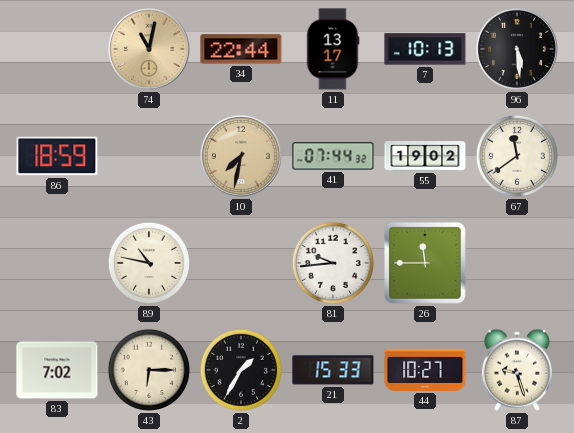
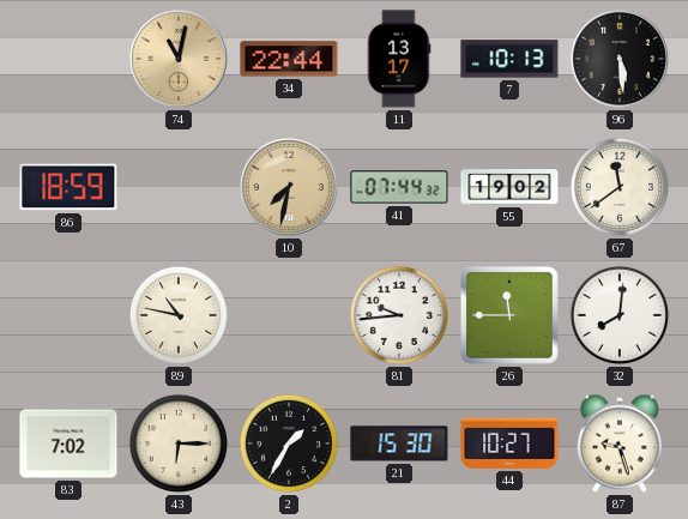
32: none -> 8:01
21: 15:33 -> 15:30
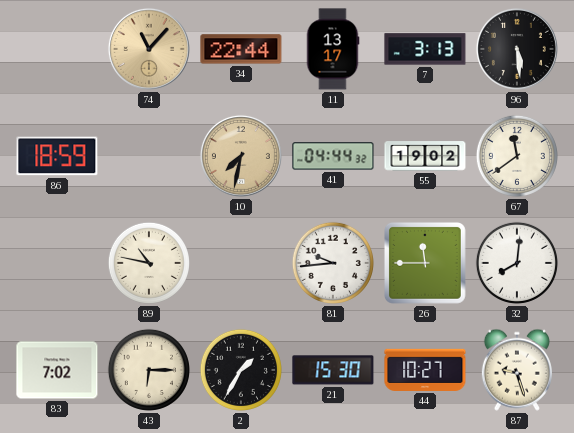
74: 11:02 -> 11:07
7: 10:13 -> 3:13
41: 07:44 -> 04:44
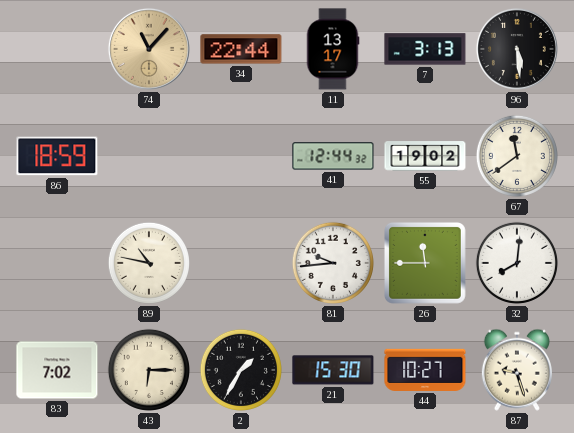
10: 7:32 -> none
41: 04:44 -> 12:44
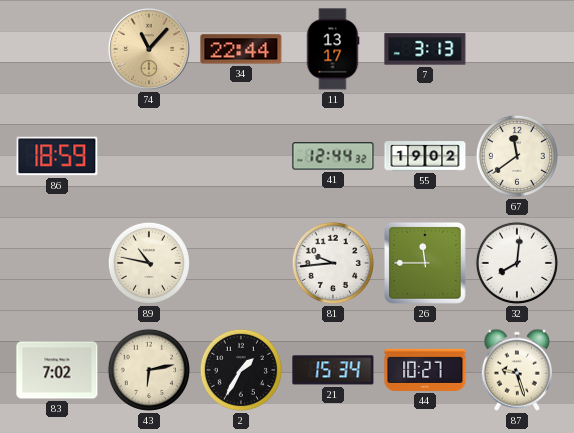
96: 5:29 -> none
43: 6:15 -> 6:13
21: 15:30 -> 15:34
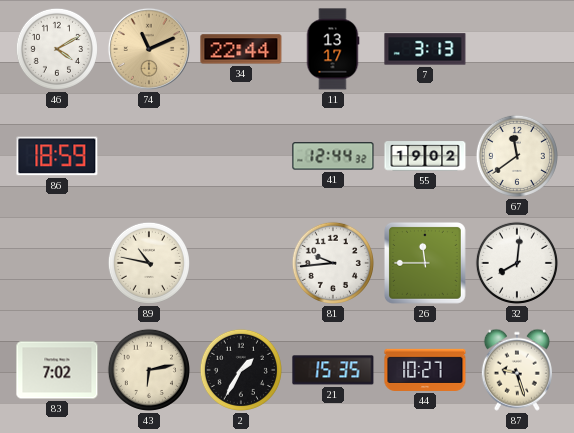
46: none -> 4:10
74: 11:07 -> 11:11
21: 15:34 -> 15:35
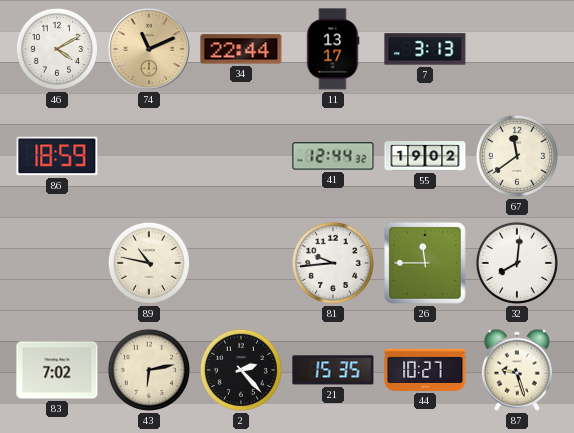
2: 1:35 -> 2:23
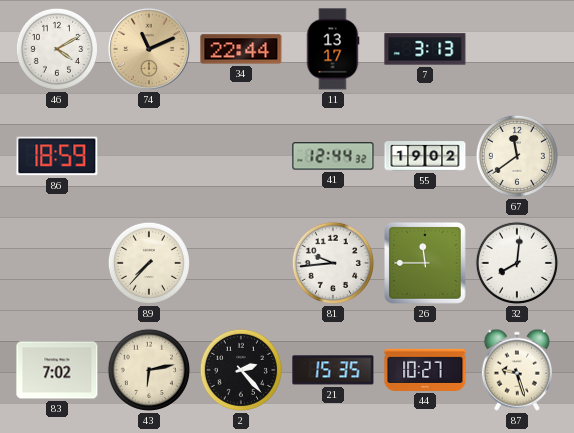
89: 10:47 -> 7:37
